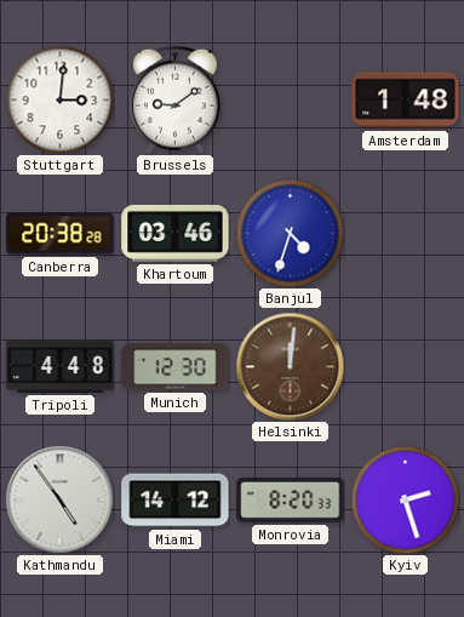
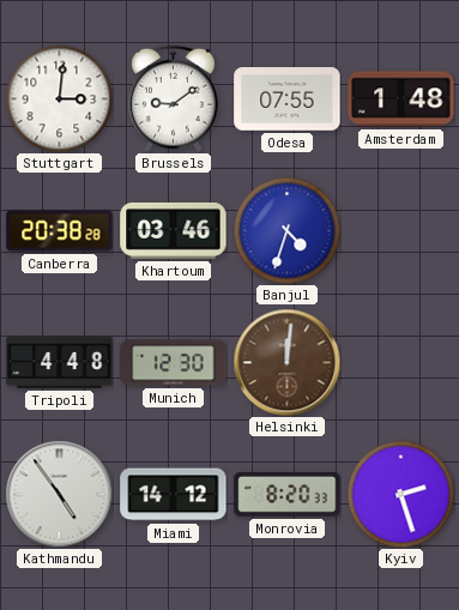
Odesa: none -> 07:55
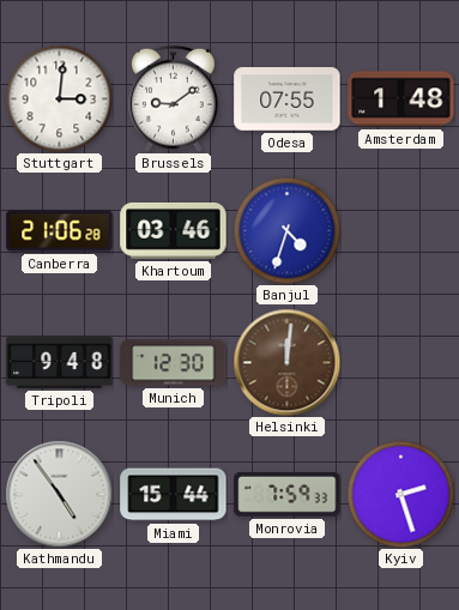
Canberra: 20:38 -> 21:06
Tripoli: 4:48 -> 9:48
Miami: 14:12 -> 15:44
Monrovia: 8:20 -> 7:59
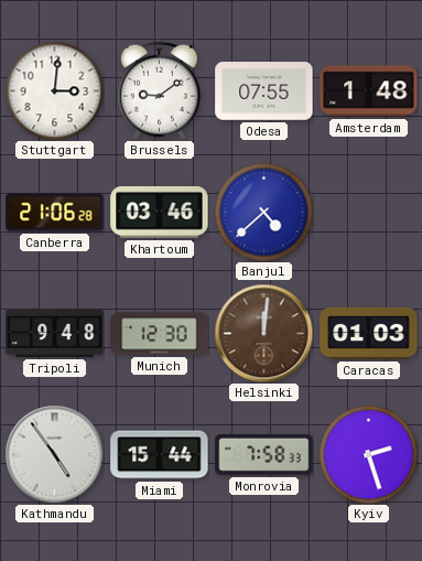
Banjul: 4:33 -> 4:38
Caracas: none -> 01:03
Monrovia: 7:59 -> 7:58
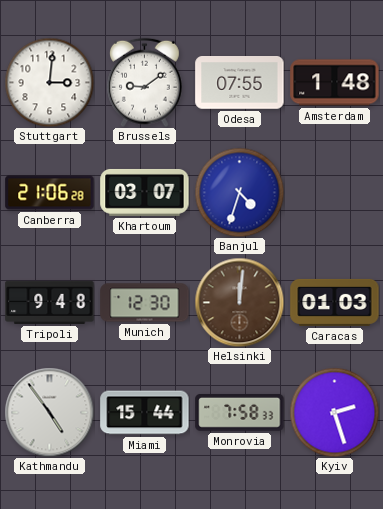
Khartoum: 03:46 -> 03:07
Banjul: 4:38 -> 4:33
